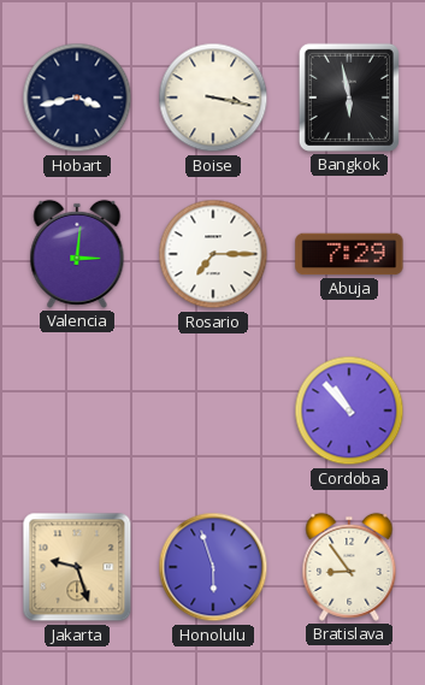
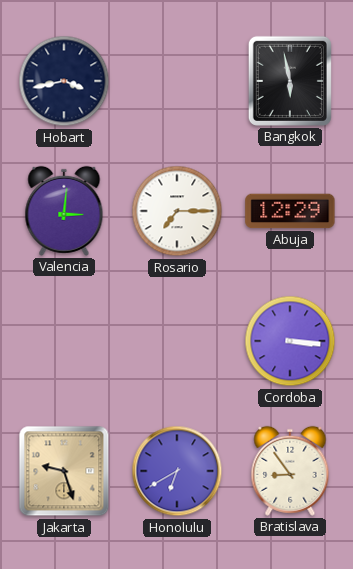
Boise: 3:17 -> none
Abuja: 7:29 -> 12:29
Cordoba: 10:53 -> 3:16
Honolulu: 5:57 -> 6:40
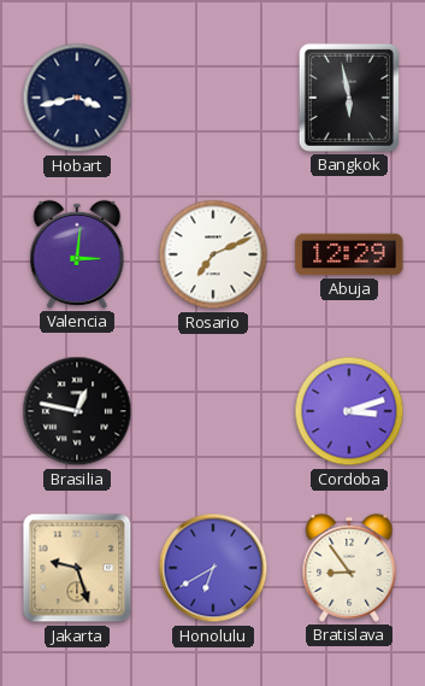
Rosario: 7:15 -> 7:11
Brasilia: none -> 12:47
Cordoba: 3:16 -> 3:12
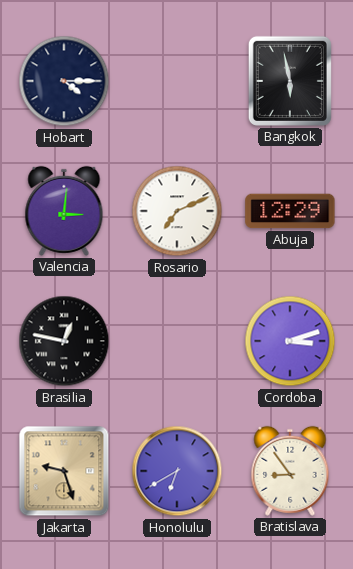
Hobart: 3:43 -> 4:15
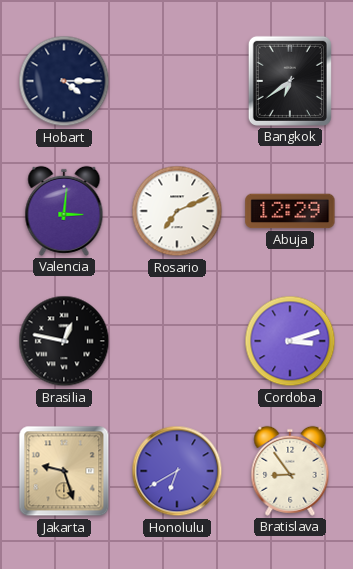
Bangkok: 5:58 -> 6:39
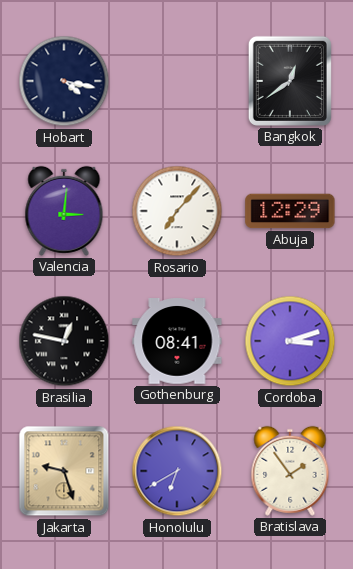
Hobart: 4:15 -> 4:17
Bangkok: 6:39 -> 12:39
Rosario: 7:11 -> 7:07
Gothenburg: none -> 08:41
Bratislava: 8:54 -> 1:54
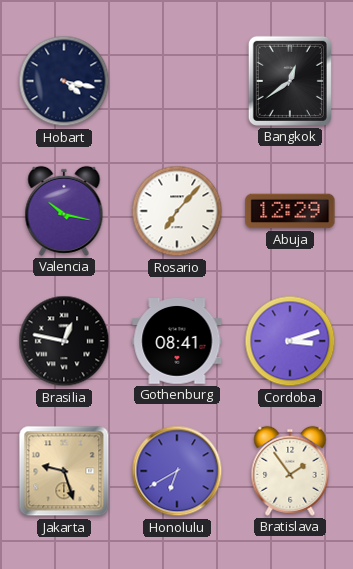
Valencia: 3:01 -> 10:17
